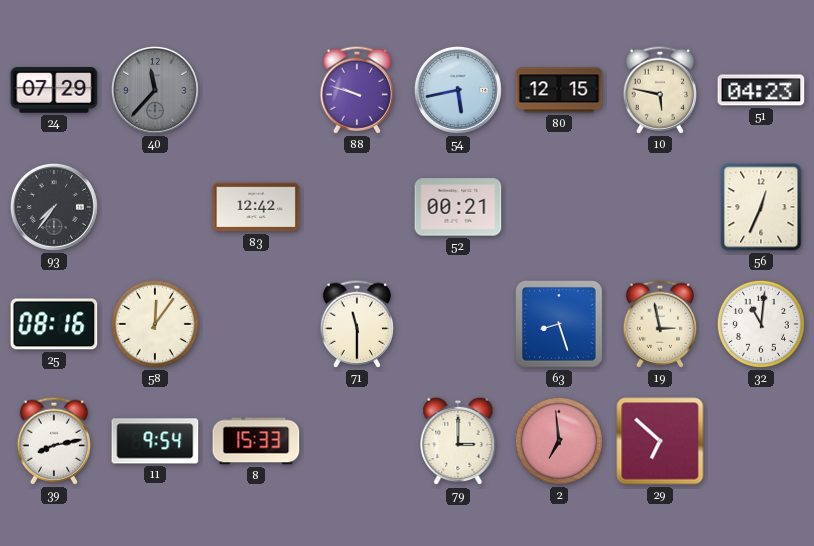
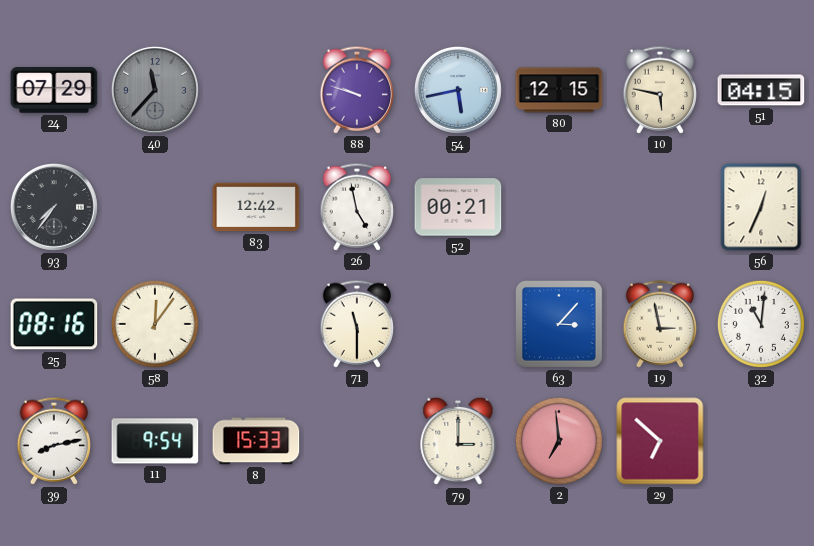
51: 04:23 -> 04:15
26: none -> 4:58
63: 8:27 -> 3:07
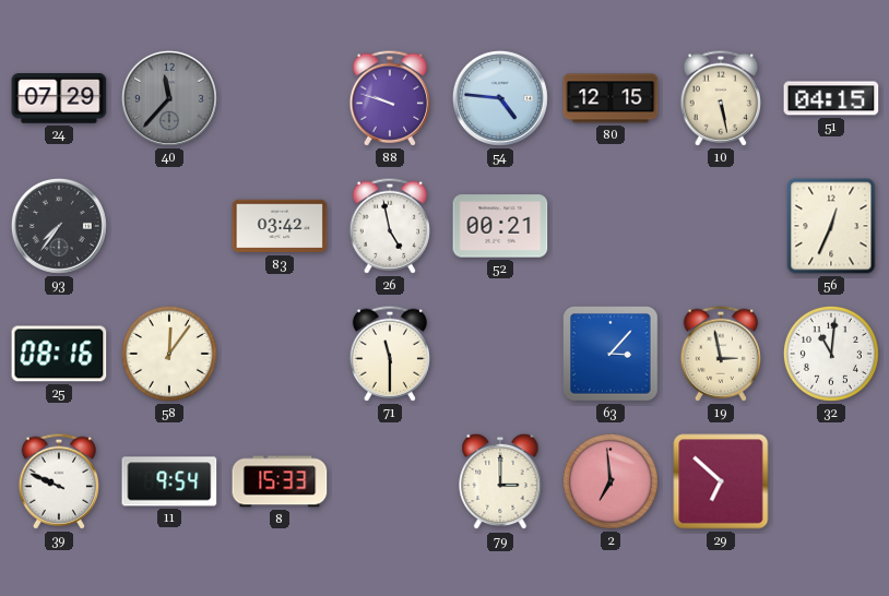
54: 5:43 -> 4:46
10: 5:47 -> 5:28
83: 12:42 -> 03:42
39: 8:13 -> 9:49
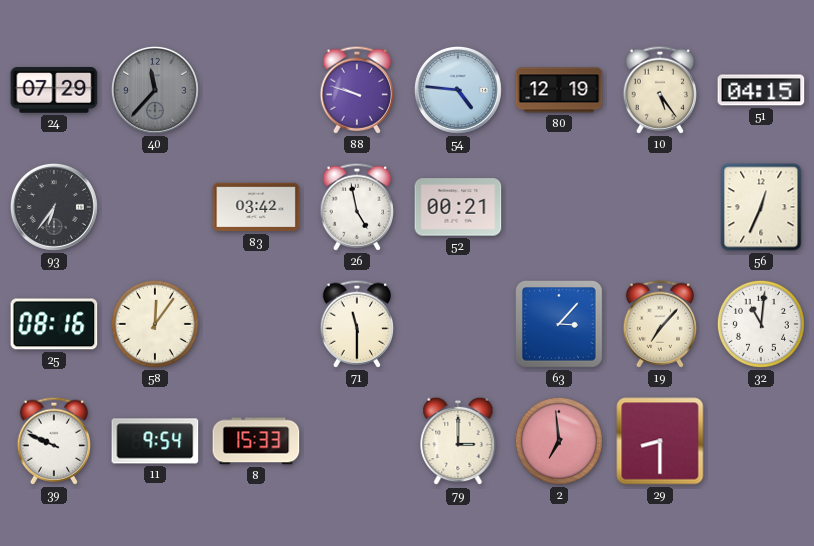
80: 12:15 -> 12:19
10: 5:28 -> 5:24
93: 7:36 -> 6:36
19: 2:58 -> 7:07
29: 6:52 -> 8:30
